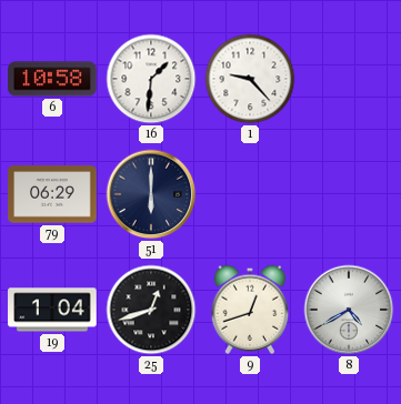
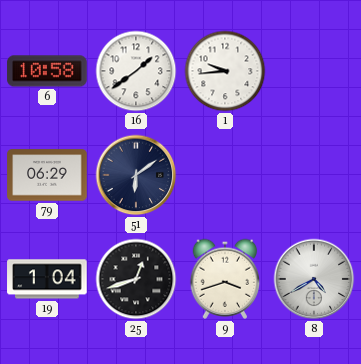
16: 1:31 -> 1:39
1: 9:23 -> 9:44
51: 6:00 -> 6:09
9: 12:42 -> 3:42
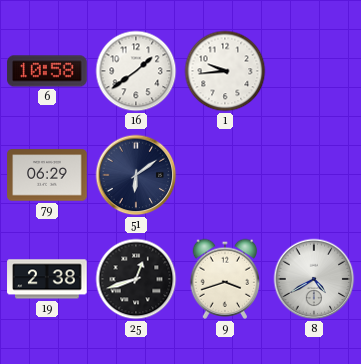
19: 1:04 -> 2:38
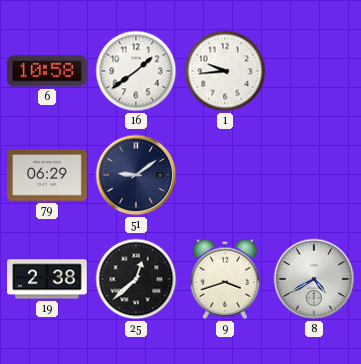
51: 6:09 -> 9:09
25: 12:42 -> 12:38
